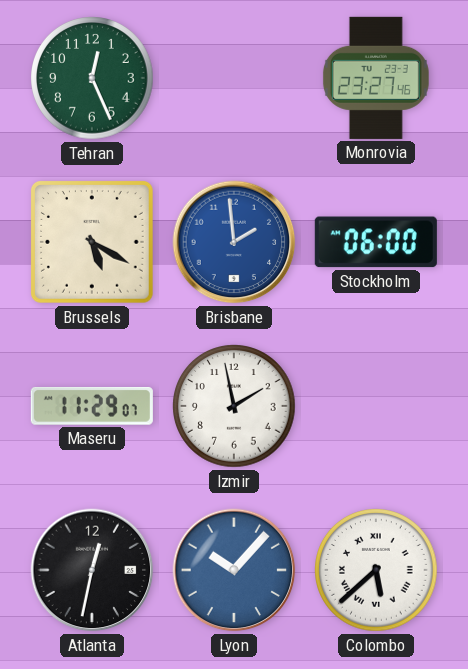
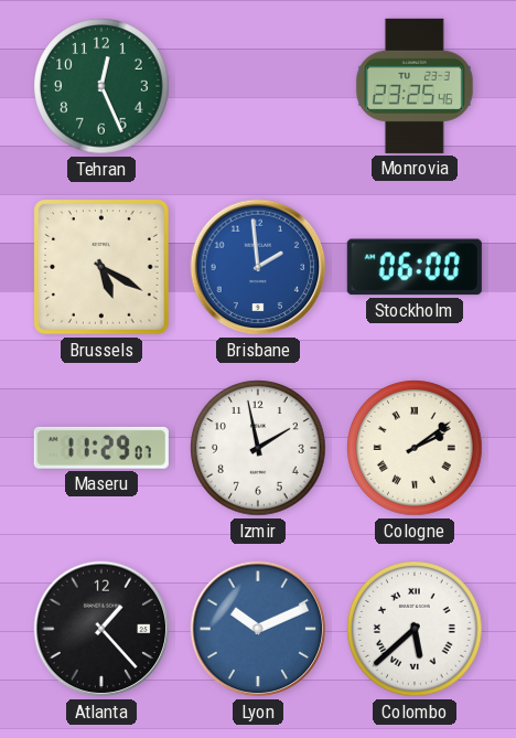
Monrovia: 23:27 -> 23:25
Cologne: none -> 2:09
Atlanta: 12:32 -> 1:23
Lyon: 10:07 -> 10:11
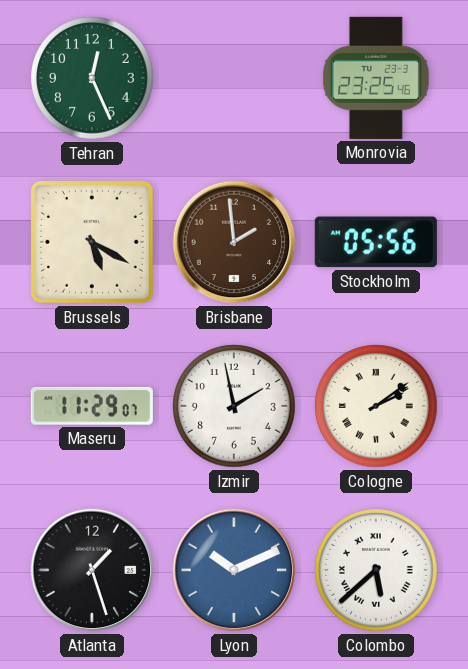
Brisbane dial: blue -> brown
Stockholm: 06:00 -> 05:56
Atlanta: 1:23 -> 1:27
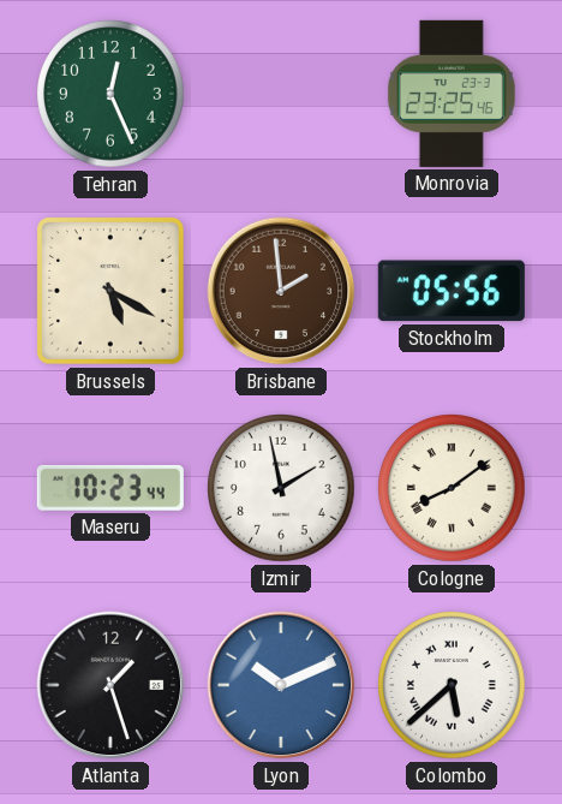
Maseru: 11:29 -> 10:23
Cologne: 2:09 -> 8:09
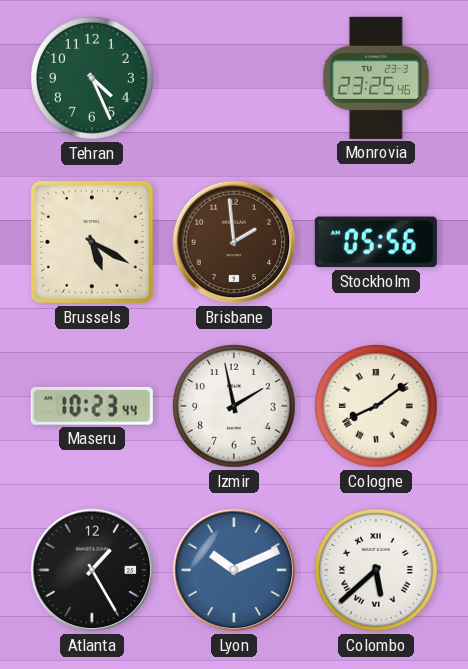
Tehran: 12:26 -> 4:26
Atlanta: 1:27 -> 1:25
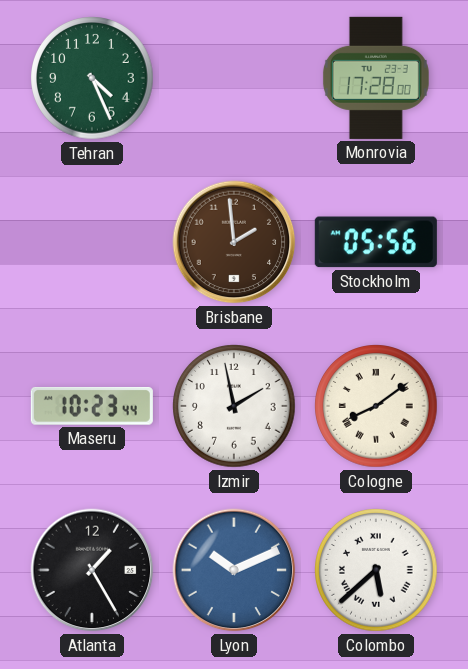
Monrovia: 23:25 -> 17:28
Brussels: 5:20 -> none
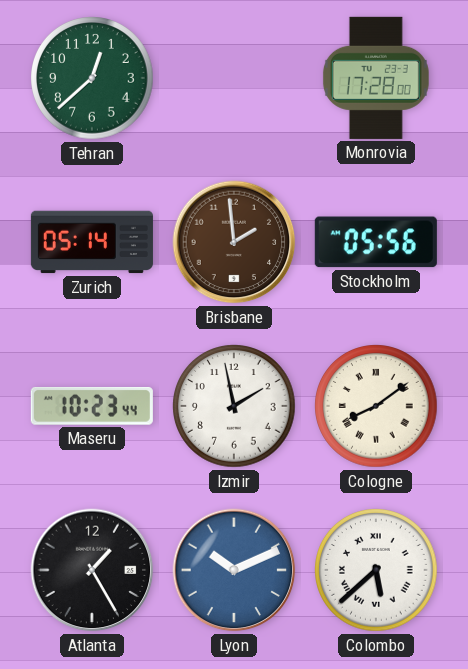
Tehran: 4:26 -> 12:38
Zurich: none -> 05:14
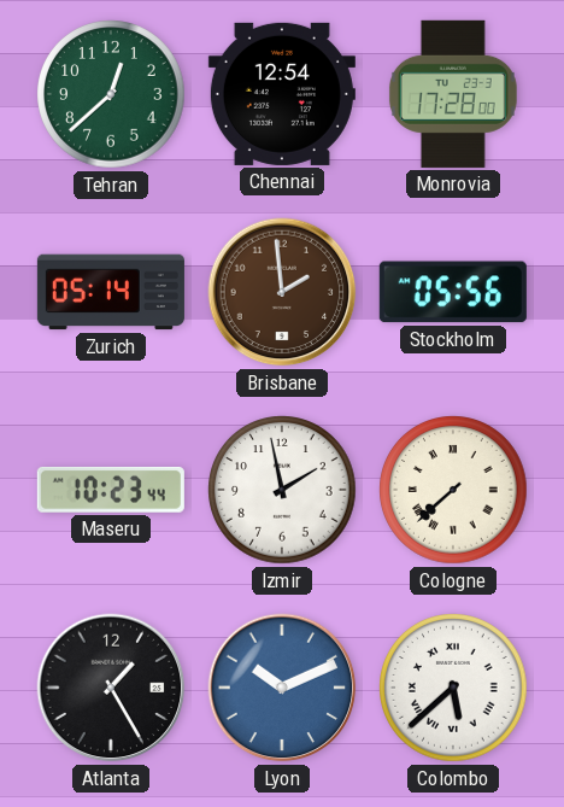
Chennai: none -> 12:54
Cologne: 8:09 -> 7:38
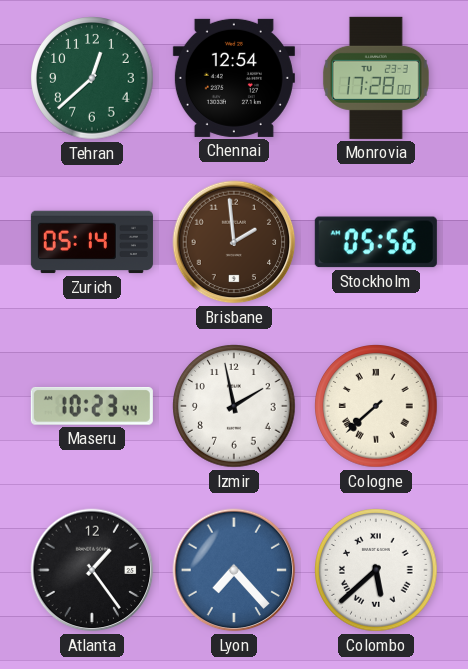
Atlanta: 1:25 -> 1:24
Lyon: 10:11 -> 7:23
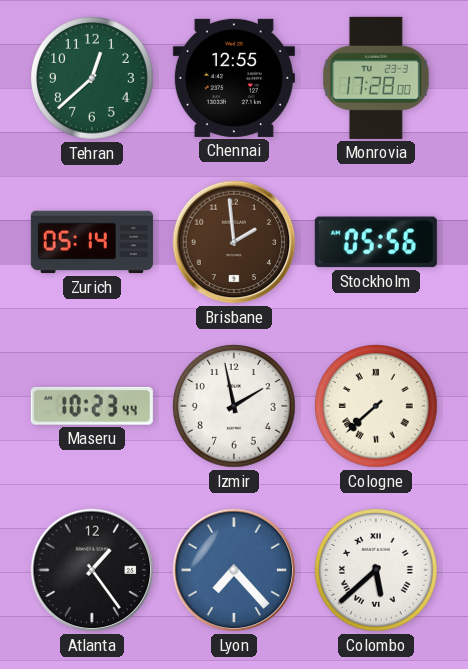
Chennai: 12:54 -> 12:55
